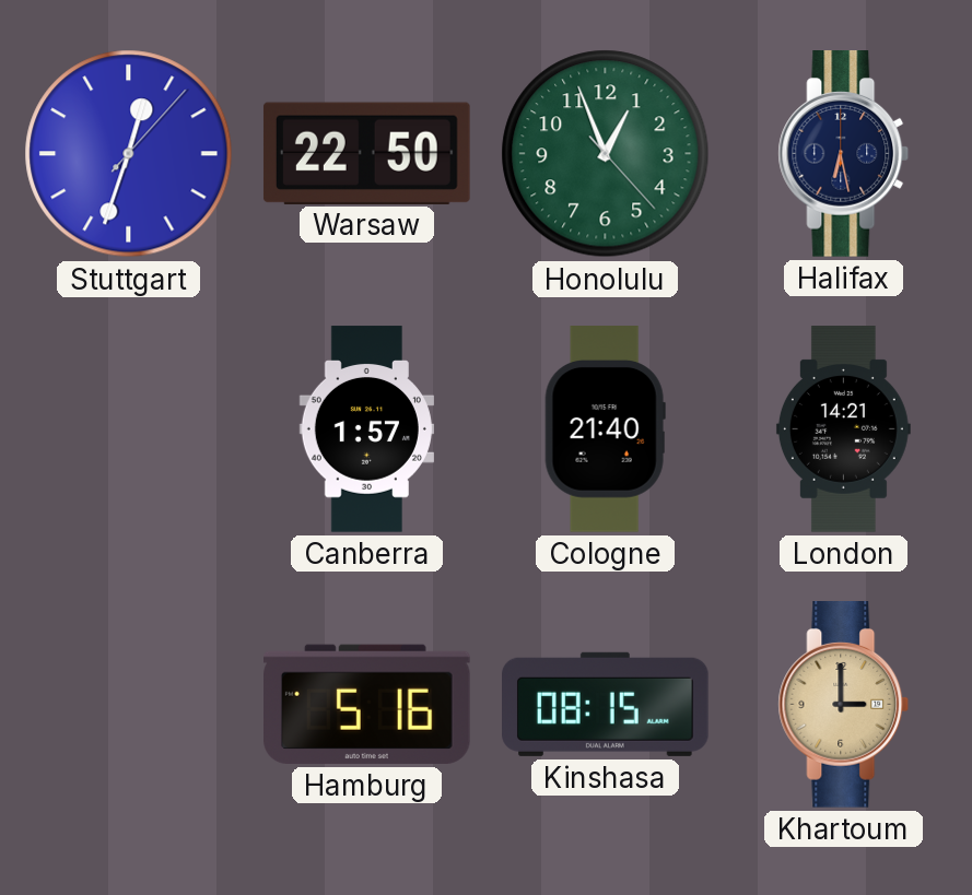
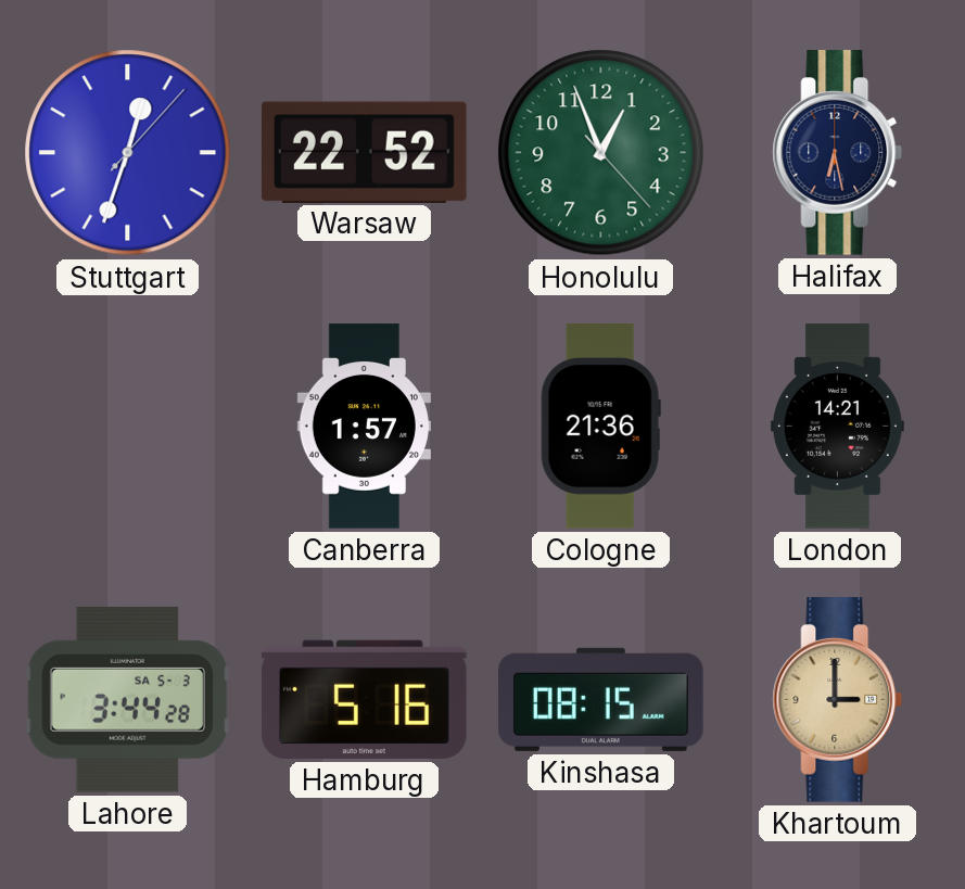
Warsaw: 22:50 -> 22:52
Cologne: 21:40 -> 21:36
Lahore: none -> 3:44
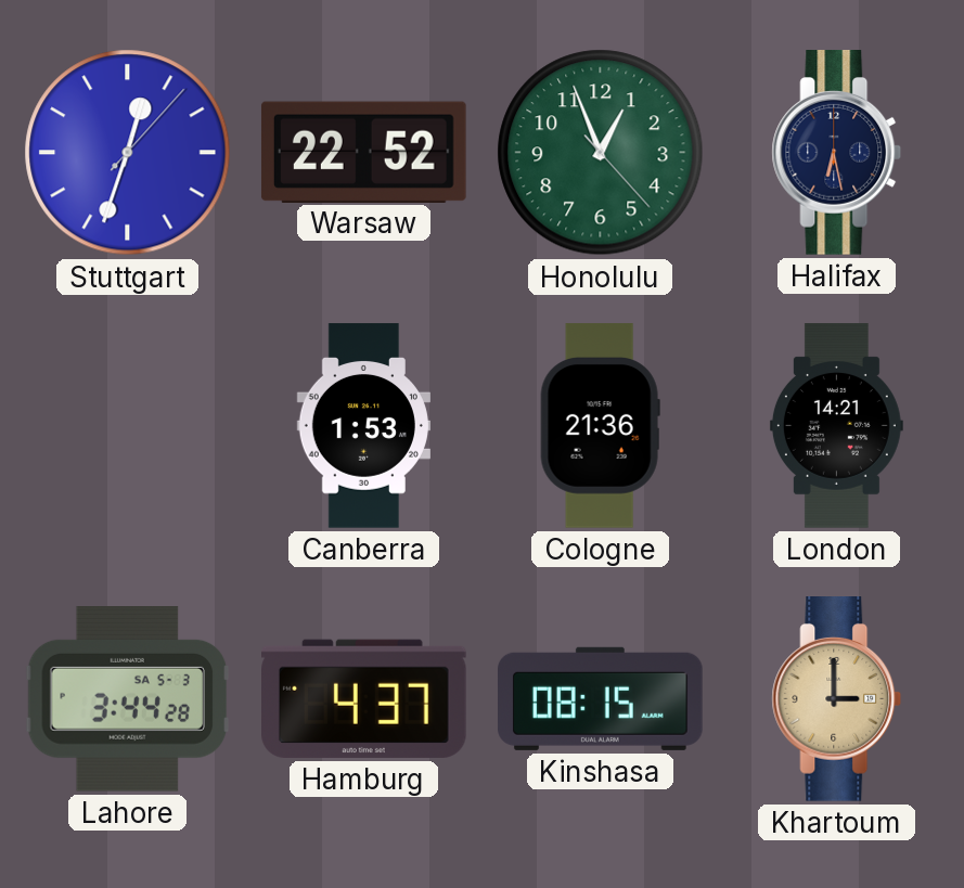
Canberra: 1:57 -> 1:53
Hamburg: 5:16 -> 4:37
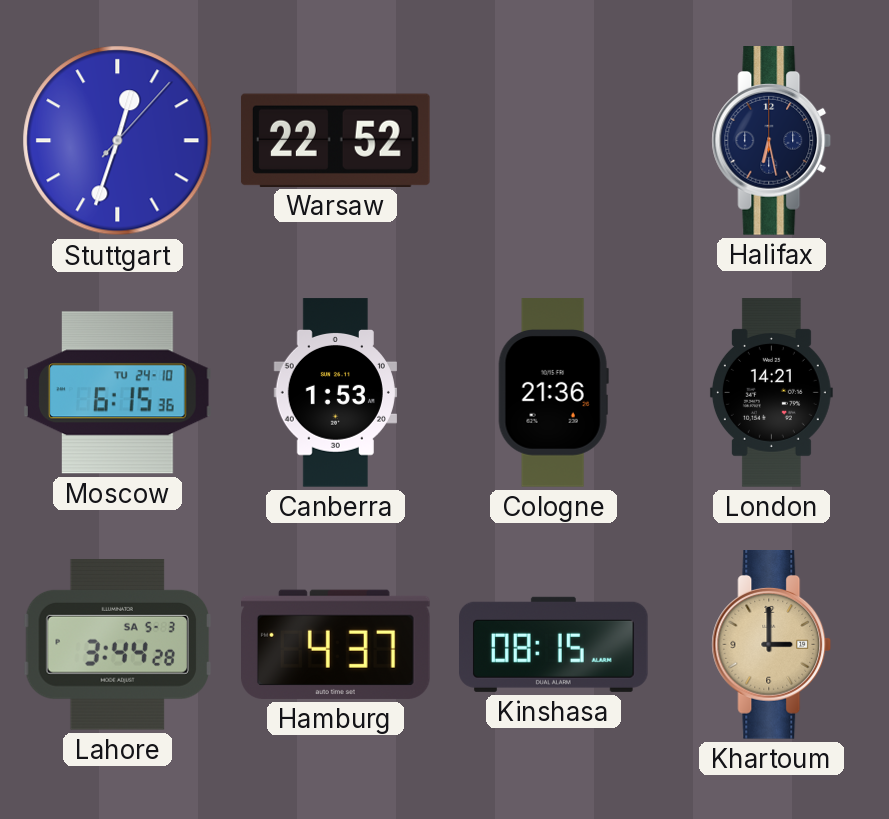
Honolulu: 12:56 -> none
Moscow: none -> 6:15
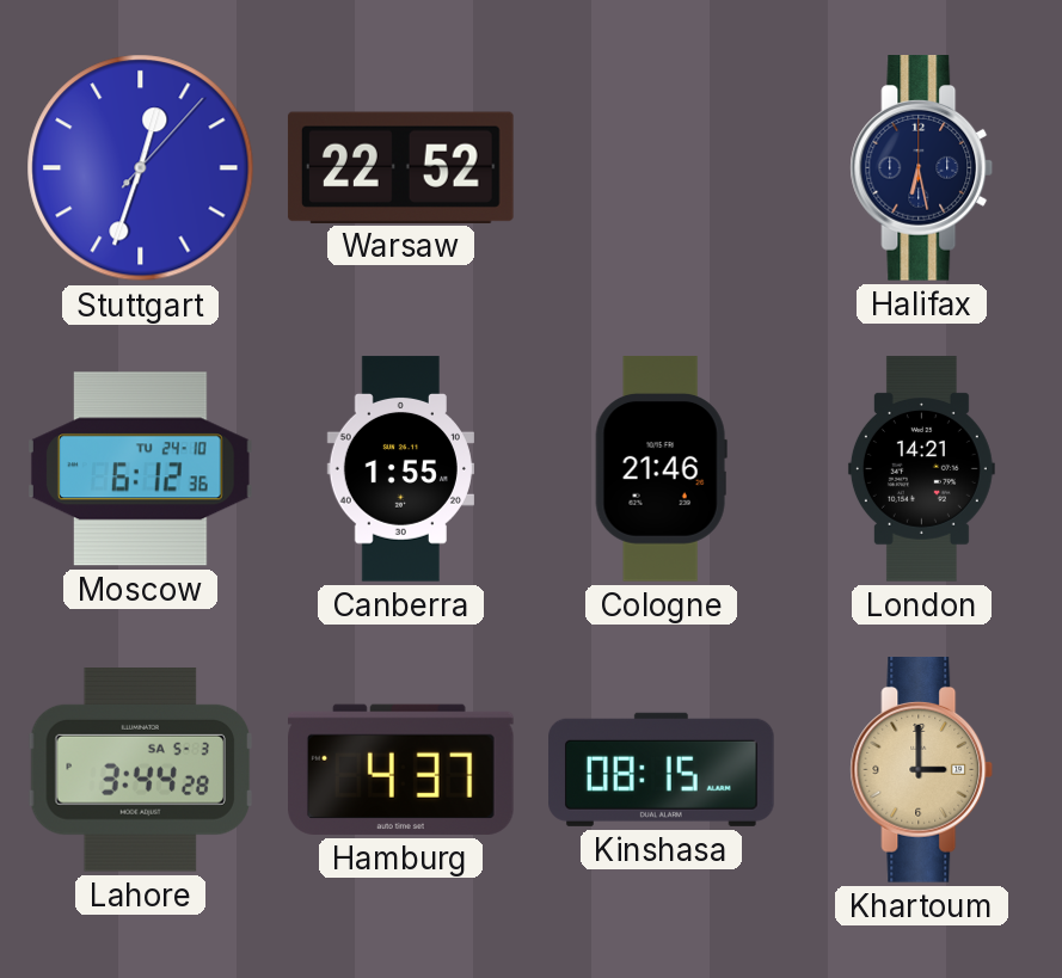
Moscow: 6:15 -> 6:12
Canberra: 1:53 -> 1:55
Cologne: 21:36 -> 21:46
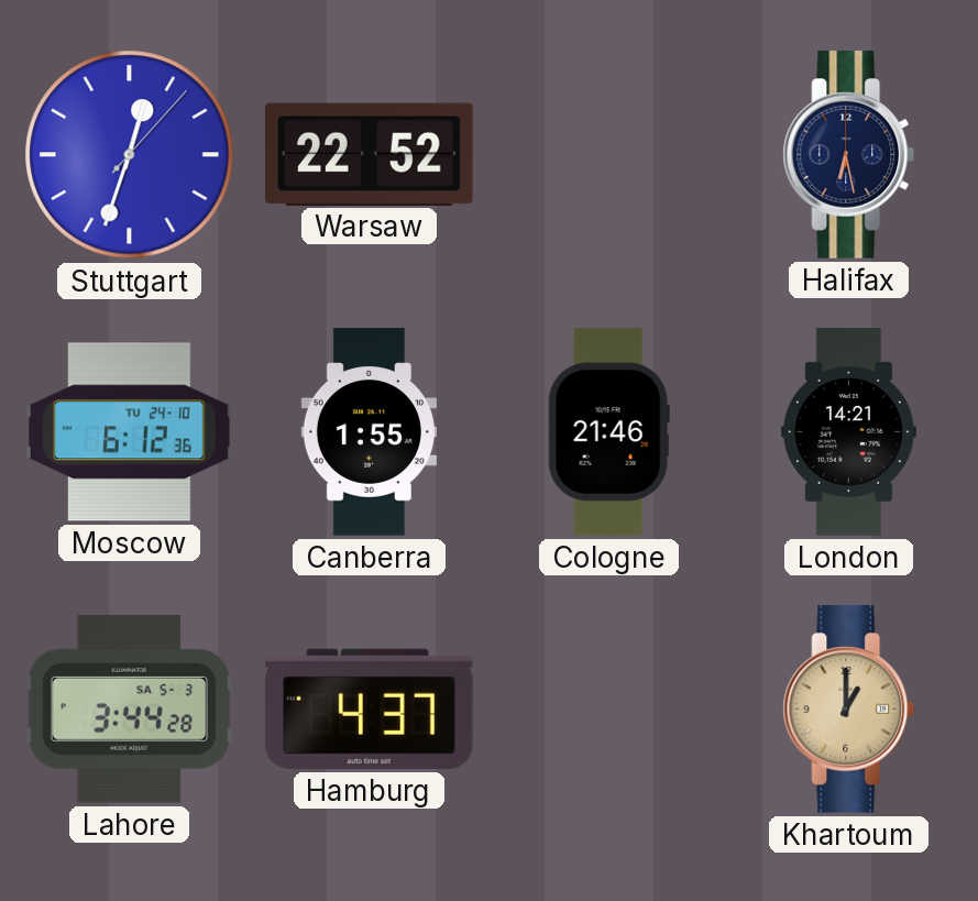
Kinshasa: 08:15 -> none
Khartoum: 3:00 -> 1:00
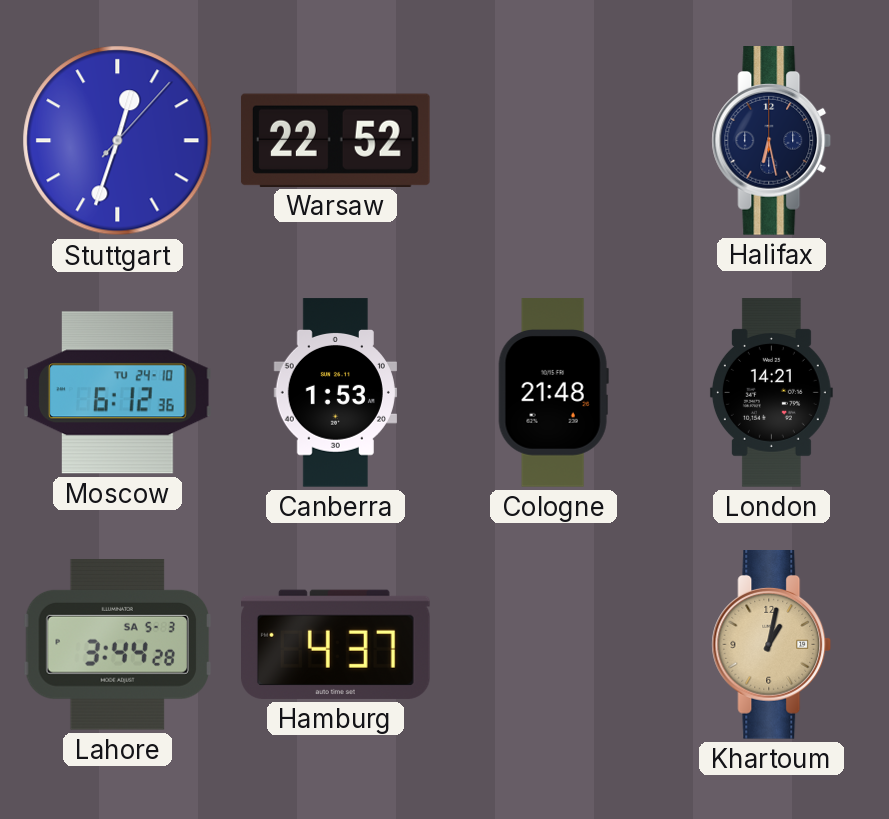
Canberra: 1:55 -> 1:53
Cologne: 21:46 -> 21:48
Khartoum: 1:00 -> 1:02
